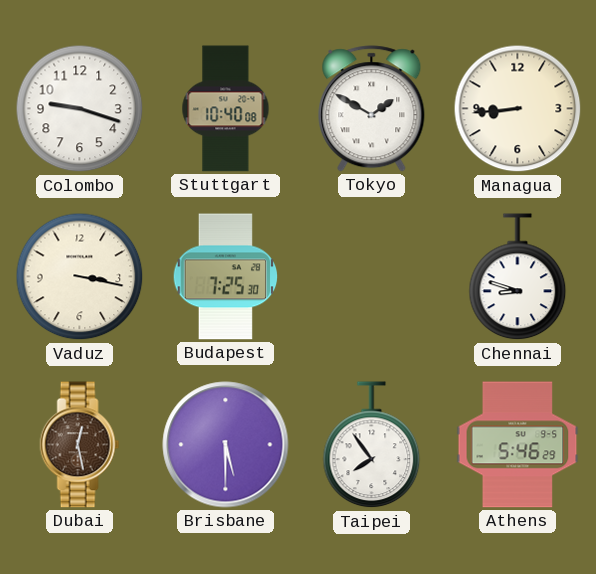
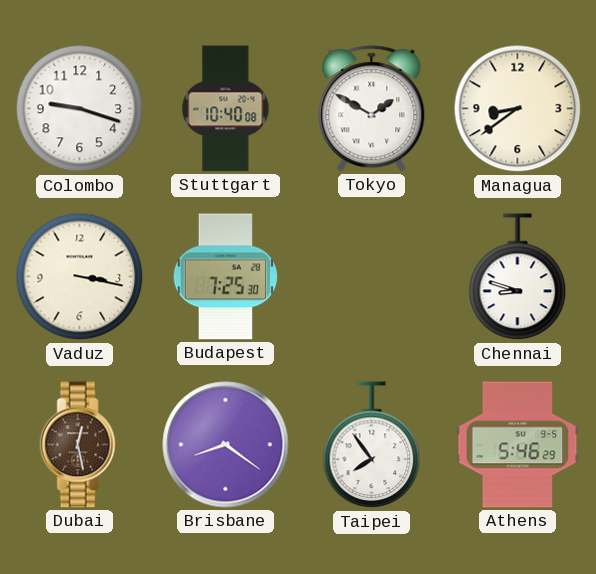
Managua: 8:44 -> 8:39
Brisbane: 5:30 -> 8:21
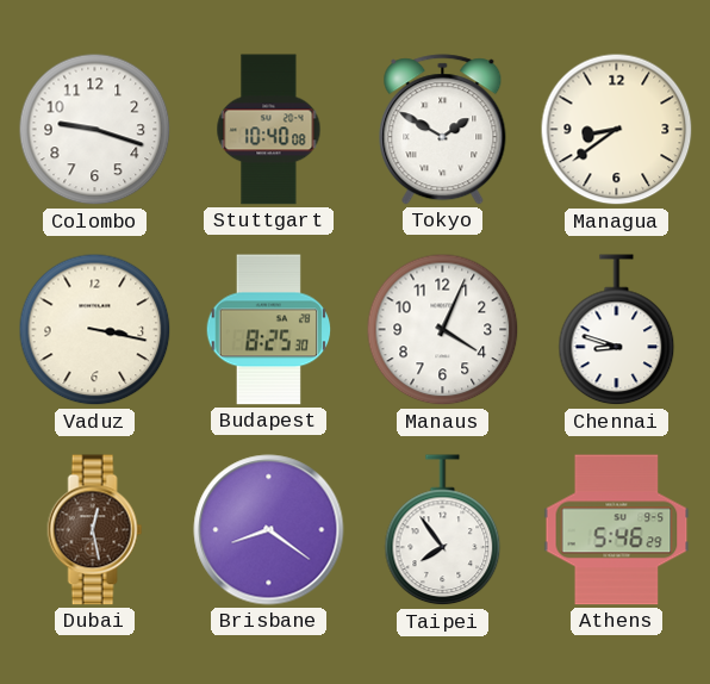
Budapest: 7:25 -> 8:25
Manaus: none -> 4:04
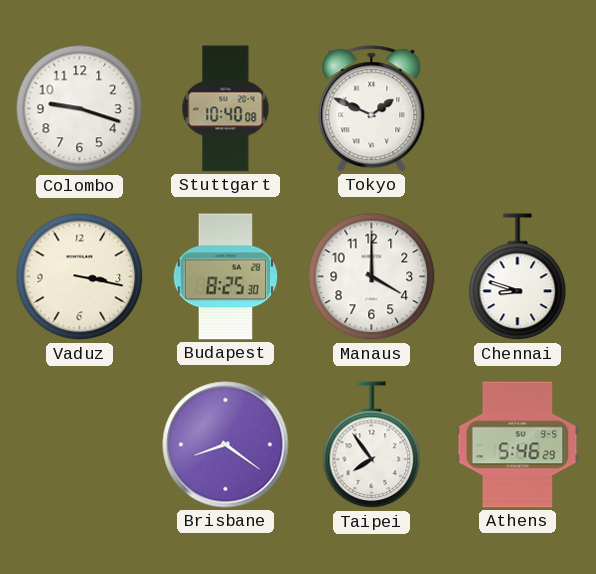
Tokyo: 1:50 -> 1:49
Managua: 8:39 -> none
Manaus: 4:04 -> 4:00
Dubai: 12:28 -> none
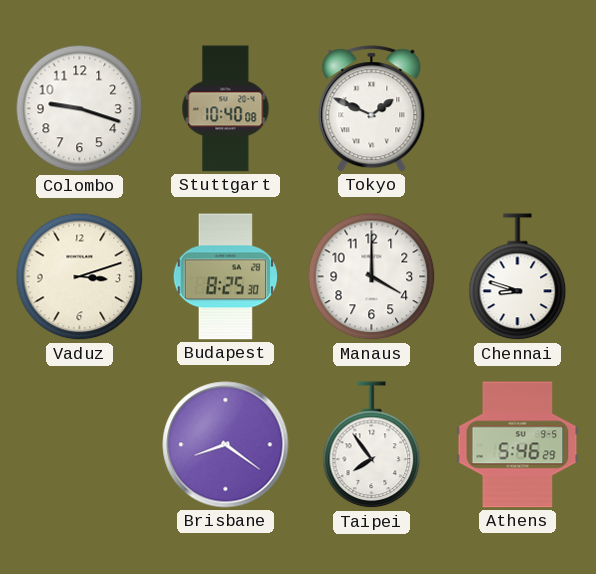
Vaduz: 3:17 -> 3:12
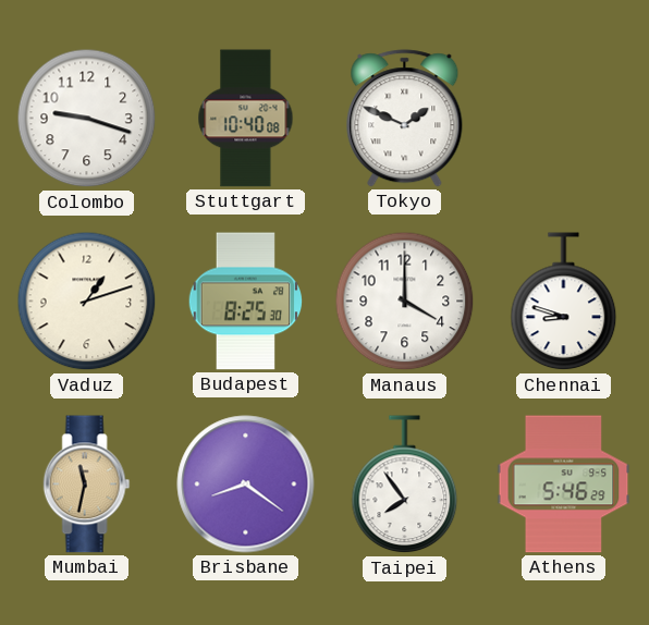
Vaduz: 3:12 -> 1:12
Mumbai: none -> 11:32
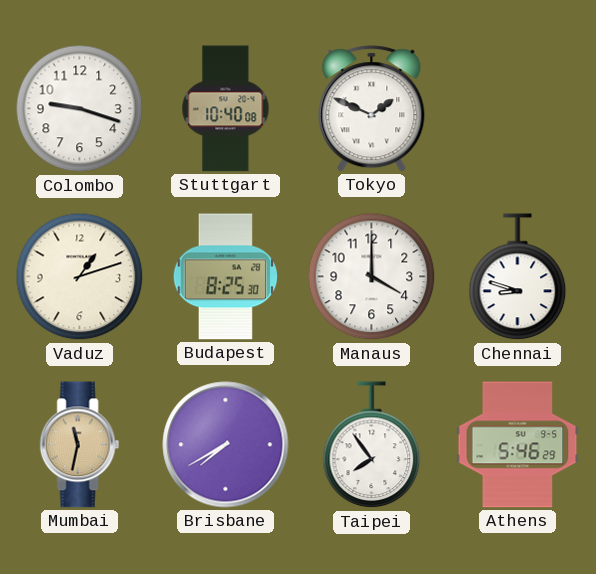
Brisbane: 8:21 -> 7:40
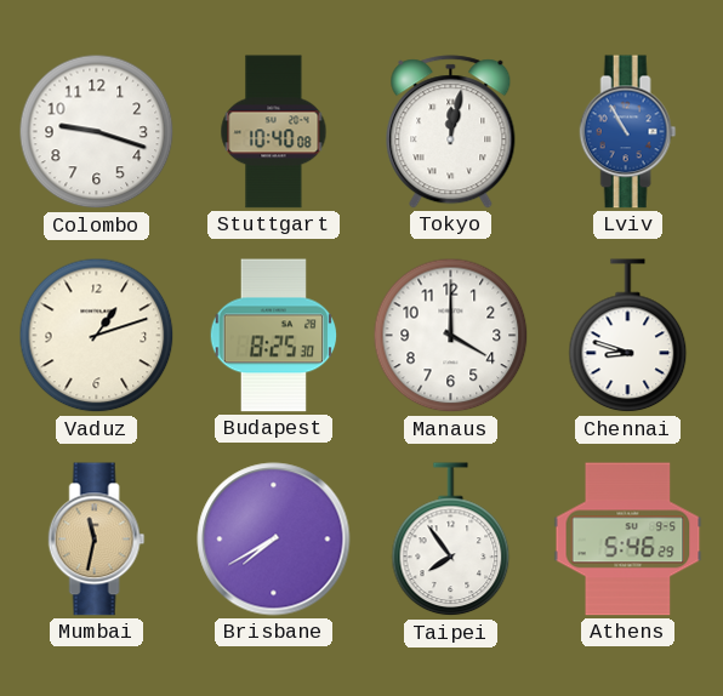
Tokyo: 1:49 -> 12:02
Lviv: none -> 10:55
